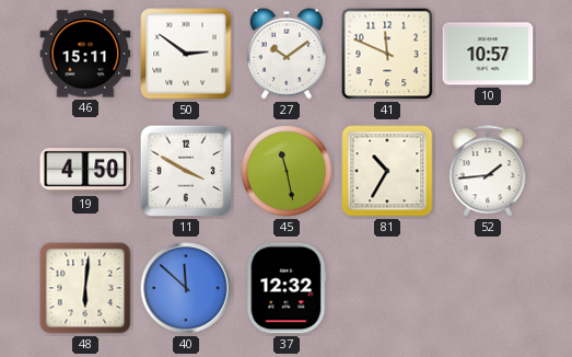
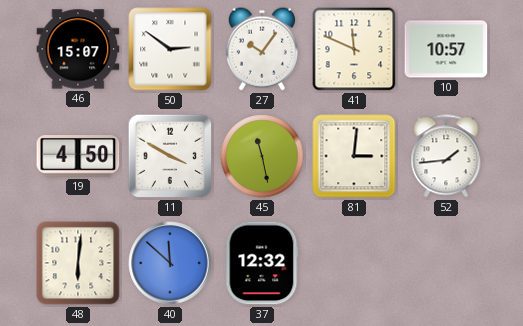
46: 15:11 -> 15:07
27: 10:09 -> 10:06
81: 10:35 -> 3:01
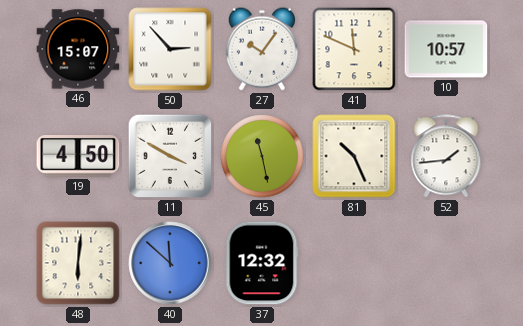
50: 2:51 -> 2:53
81: 3:01 -> 10:26
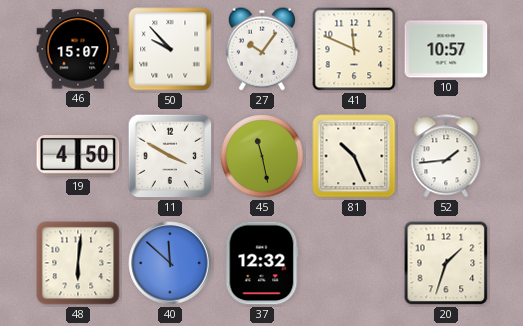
50: 2:53 -> 9:53
20: none -> 1:33
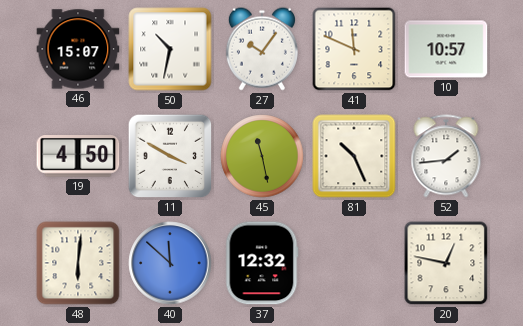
50: 9:53 -> 10:32
20: 1:33 -> 12:47
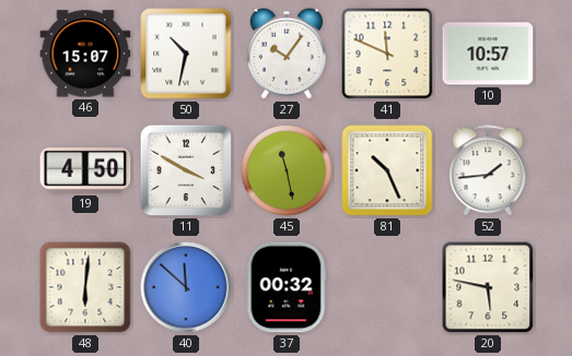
37: 12:32 -> 00:32
20: 12:47 -> 5:47
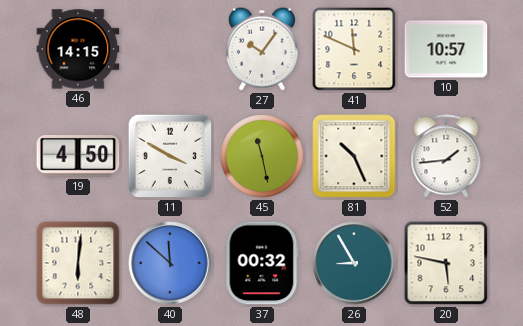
46: 15:07 -> 14:15
50: 10:32 -> none
26: none -> 8:55
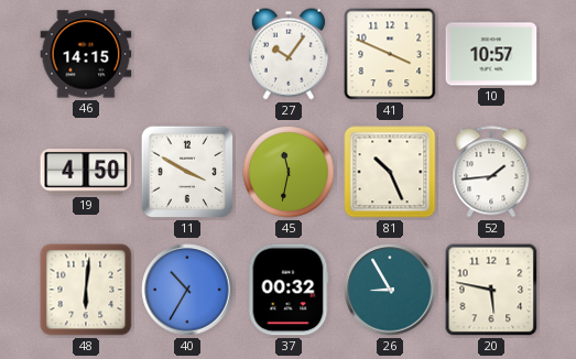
41: 11:49 -> 3:49
45: 11:28 -> 11:32
40: 11:52 -> 10:35
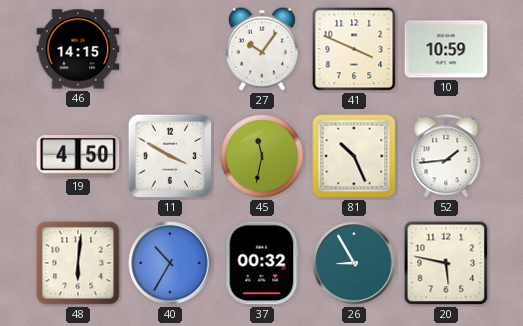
10: 10:57 -> 10:59
